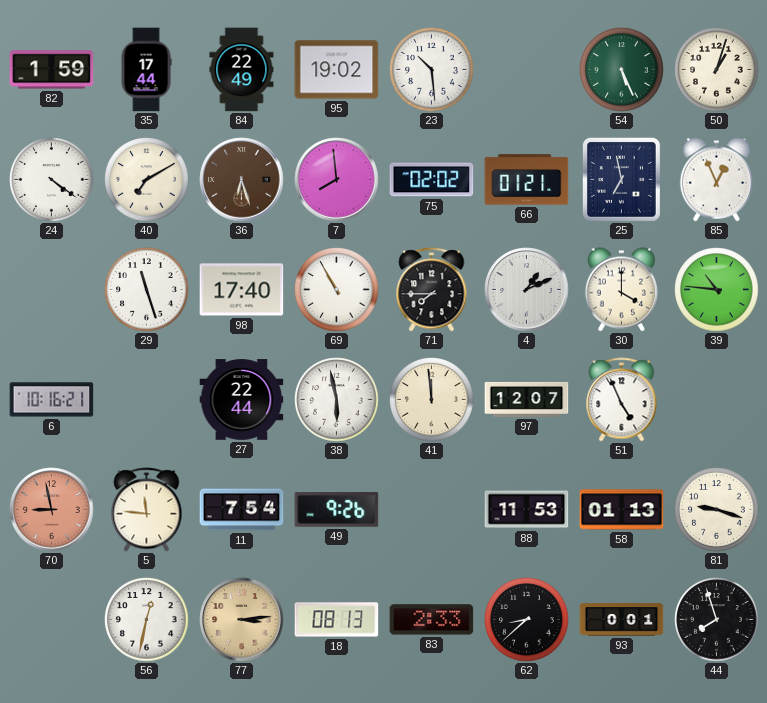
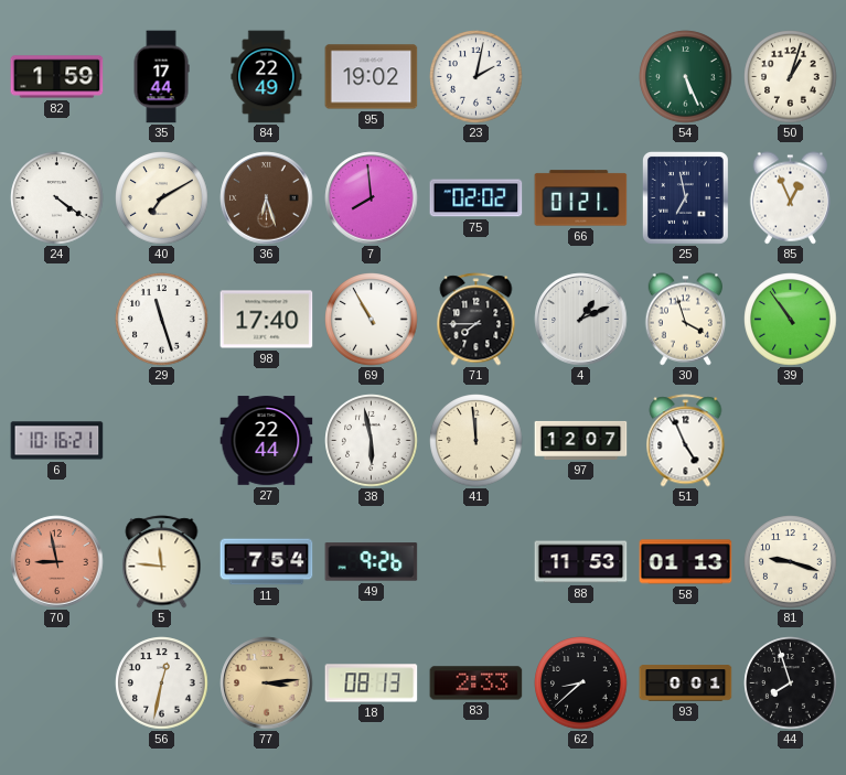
23: 10:29 -> 2:02
30: 4:00 -> 3:57
39: 10:46 -> 10:54
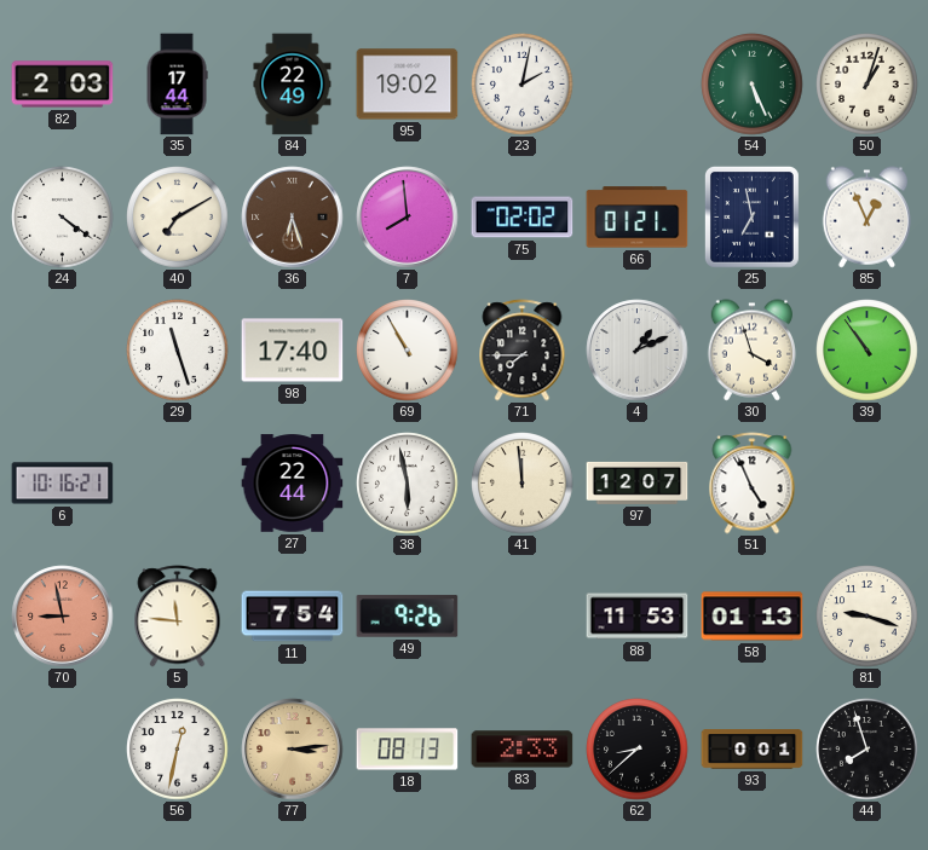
82: 1:59 -> 2:03
